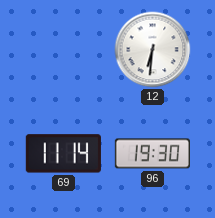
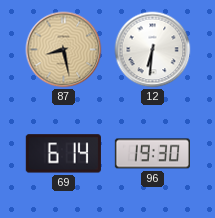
87: none -> 8:28
69: 11:14 -> 6:14
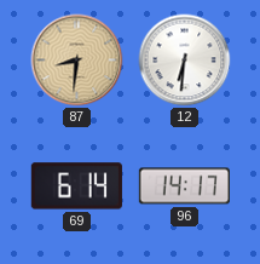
87: 8:28 -> 8:31
96: 19:30 -> 14:17
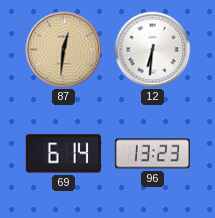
87: 8:31 -> 12:31
96: 14:17 -> 13:23
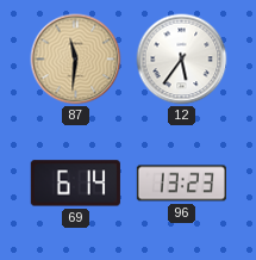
87: 12:31 -> 11:31
12: 6:31 -> 5:36
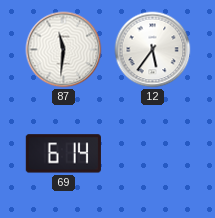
87 dial: champagne -> white
96: 13:23 -> none
